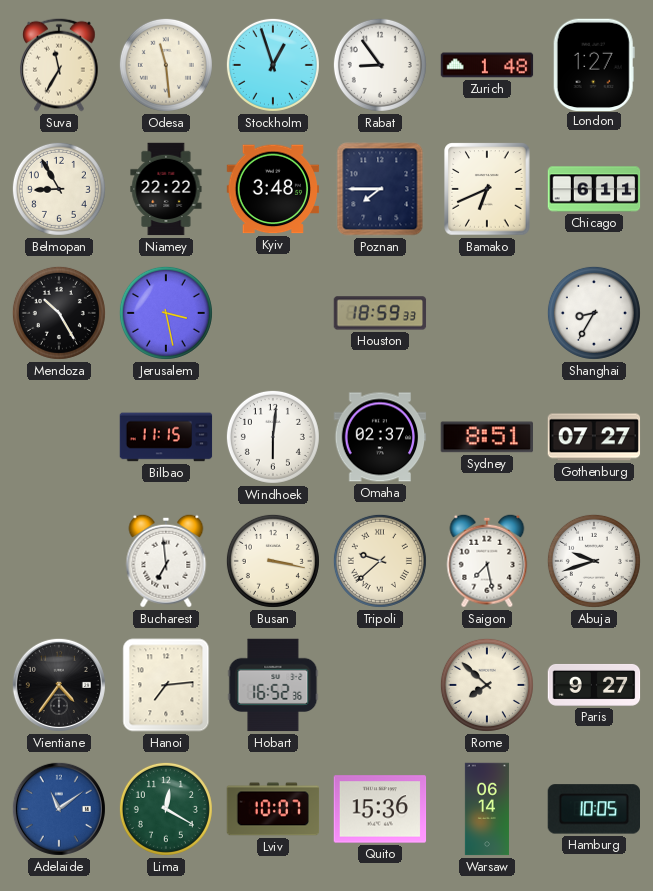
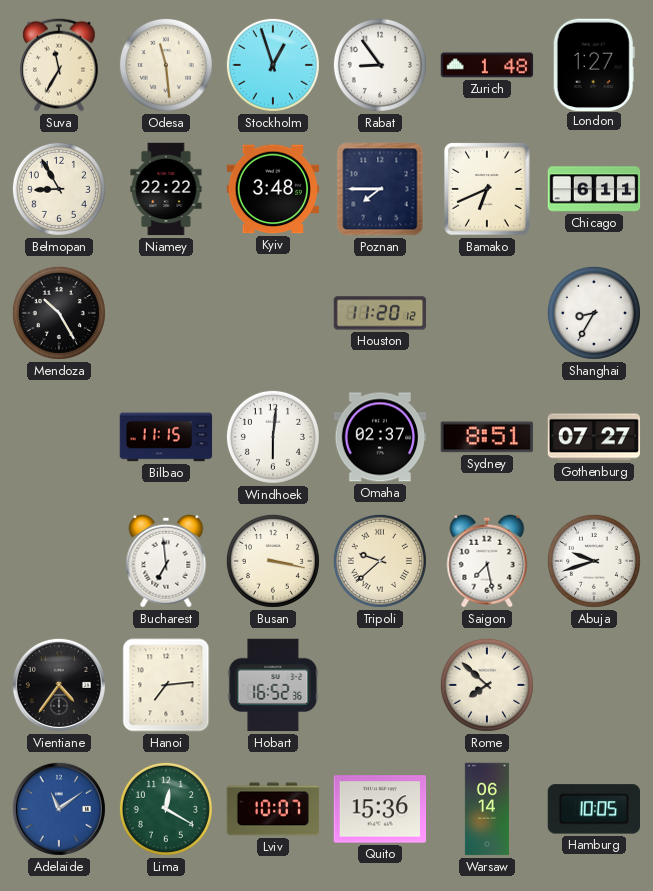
Jerusalem: 3:28 -> none
Houston: 18:59 -> 11:20
Paris: 9:27 -> none
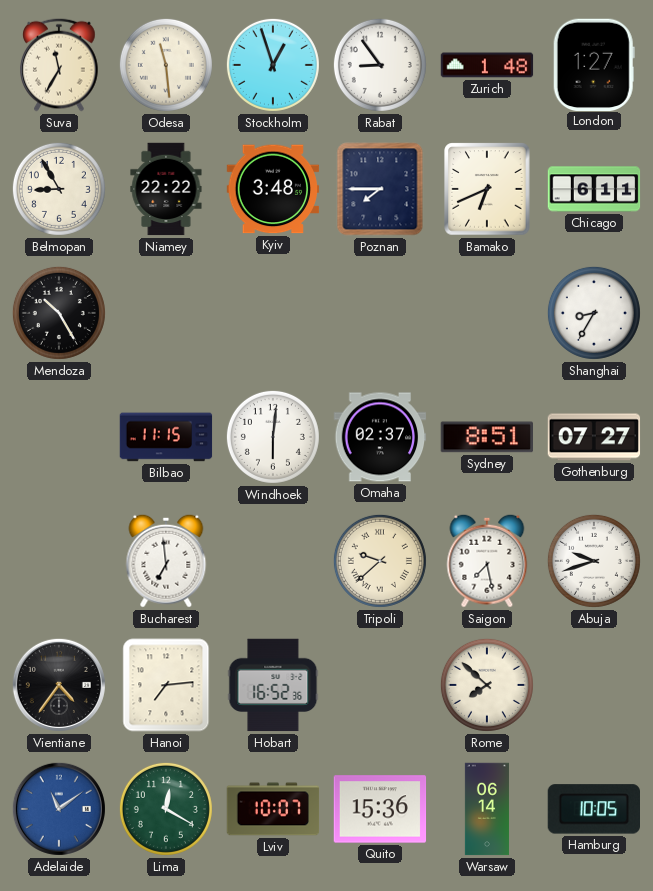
Houston: 11:20 -> none
Busan: 3:17 -> none
